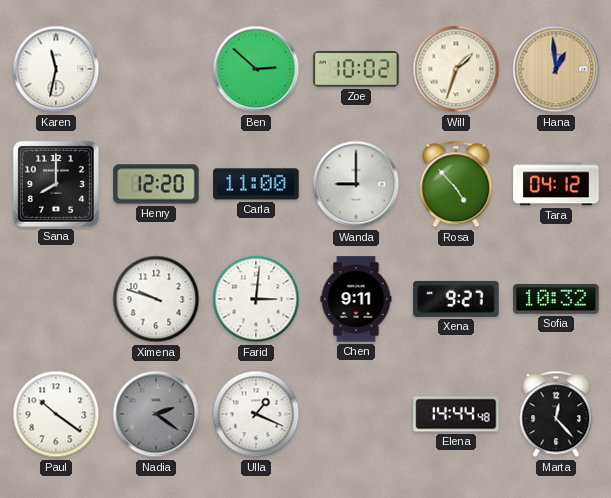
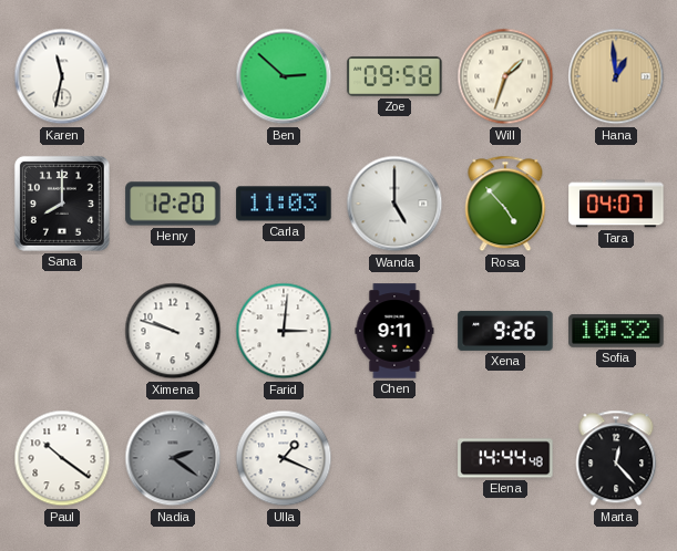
Zoe: 10:02 -> 09:58
Carla: 11:00 -> 11:03
Wanda: 9:00 -> 5:00
Tara: 04:12 -> 04:07
Xena: 9:27 -> 9:26
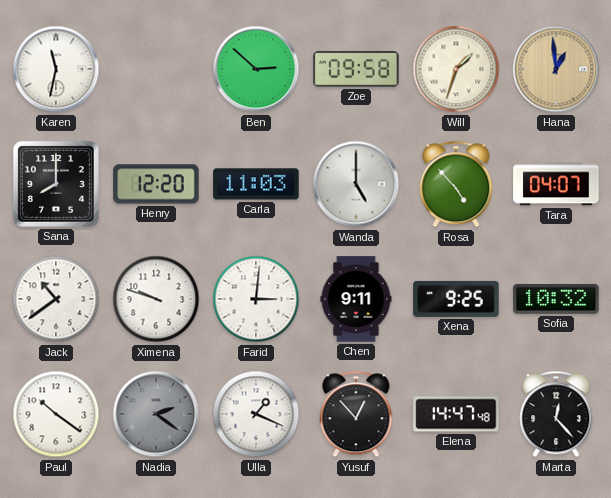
Jack: none -> 10:39
Xena: 9:26 -> 9:25
Yusuf: none -> 12:53
Elena: 14:44 -> 14:47
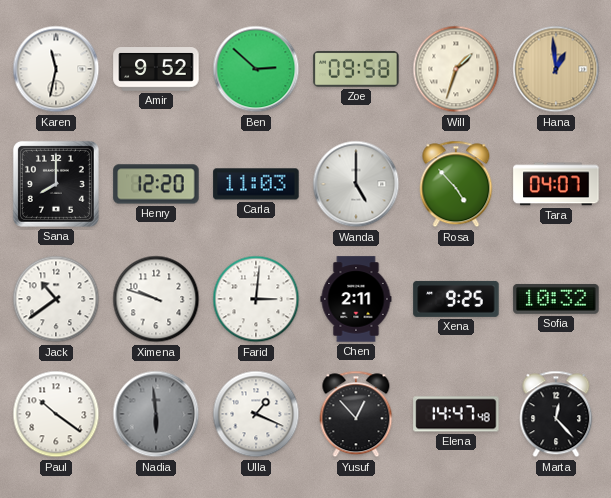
Amir: none -> 9:52
Chen: 9:11 -> 2:11
Nadia: 2:21 -> 5:59
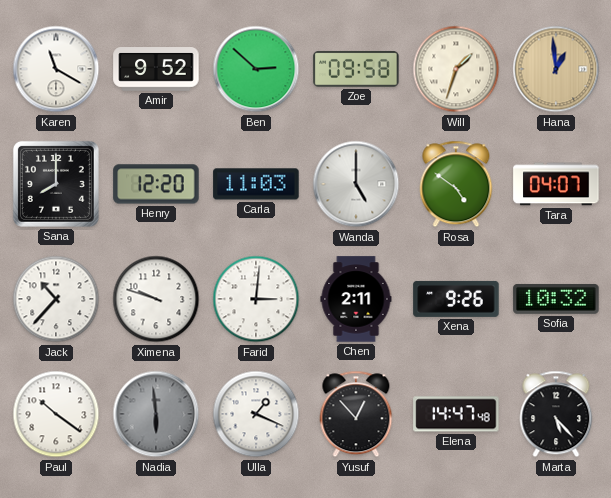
Karen: 11:32 -> 11:20
Rosa: 4:53 -> 4:51
Jack: 10:39 -> 10:37
Xena: 9:25 -> 9:26
Marta: 12:23 -> 5:23
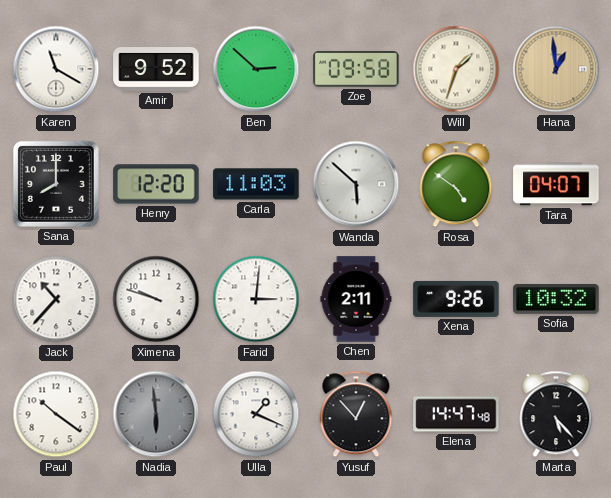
Wanda: 5:00 -> 5:52
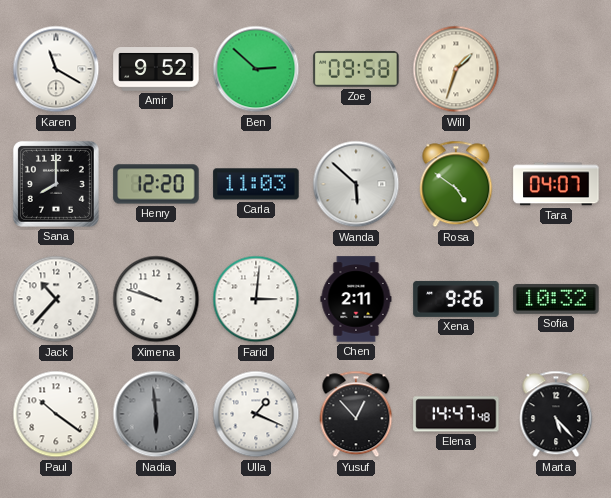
Hana: 12:59 -> none
